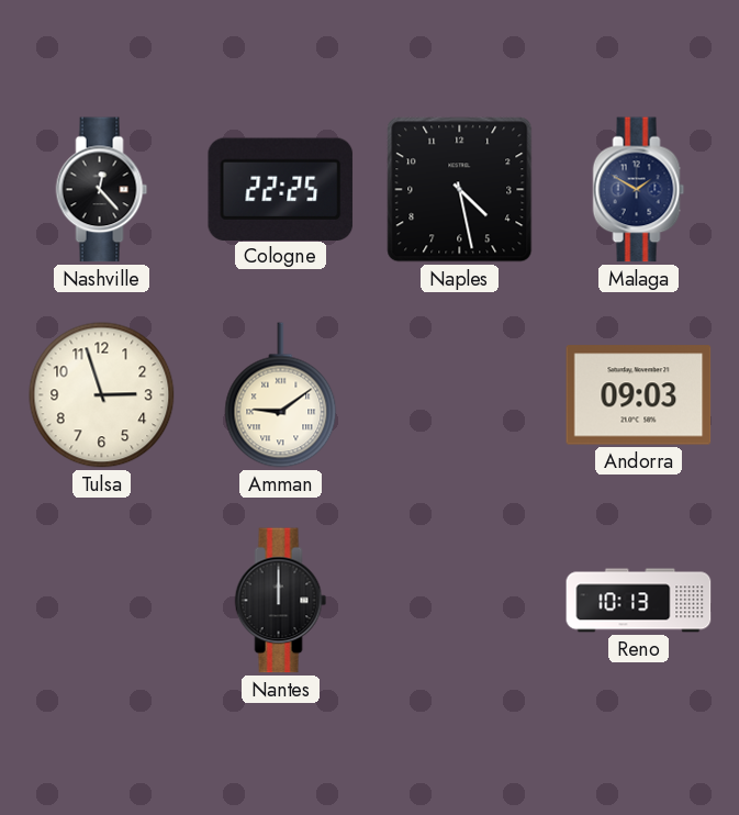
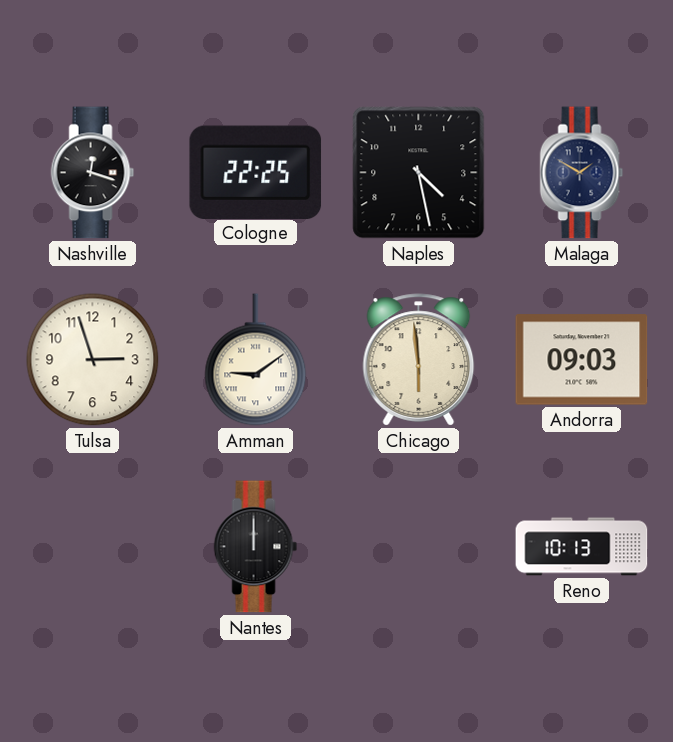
Nashville: 12:23 -> 12:18
Chicago: none -> 5:59
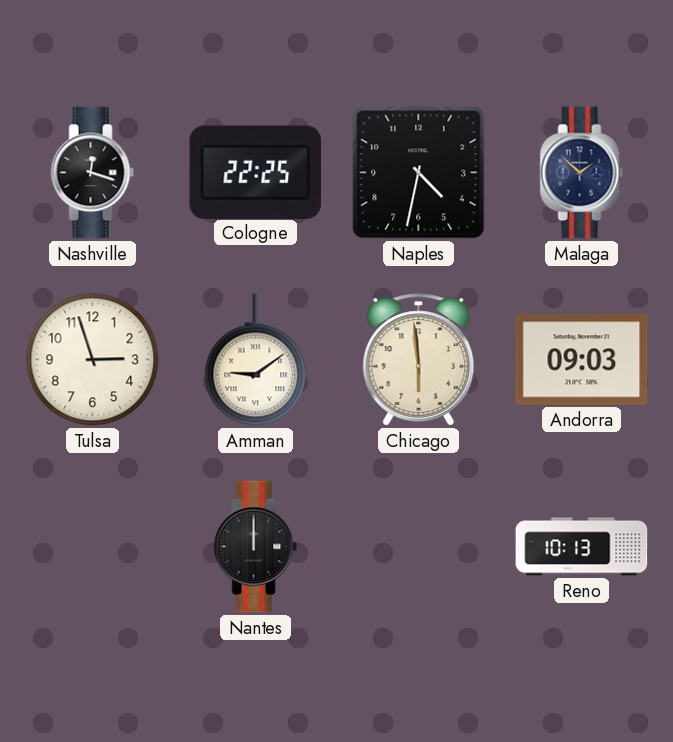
Naples: 4:28 -> 4:32
Malaga: 1:50 -> 1:52
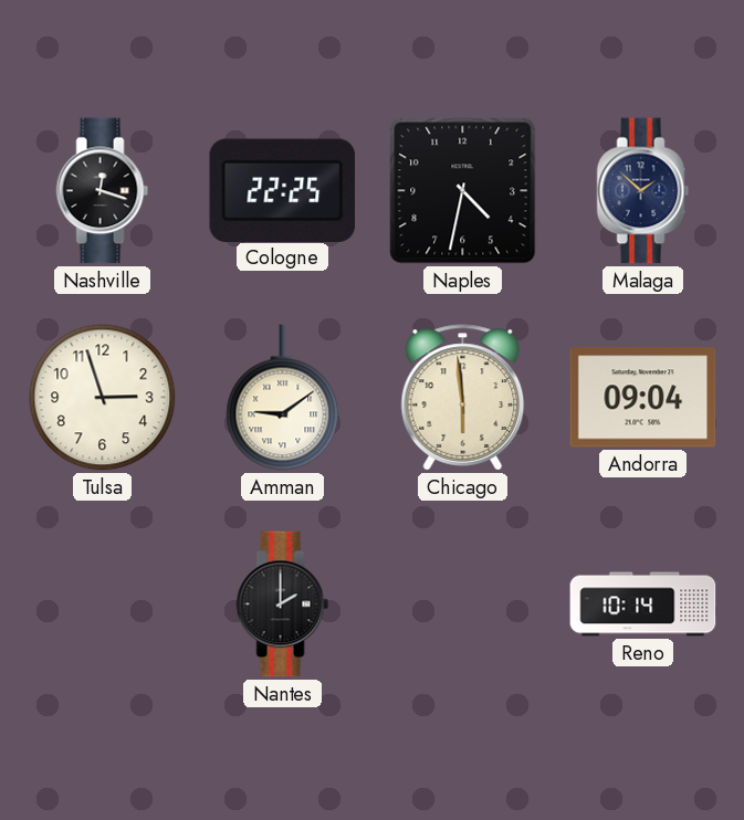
Andorra: 09:03 -> 09:04
Nantes: 12:00 -> 2:00
Reno: 10:13 -> 10:14
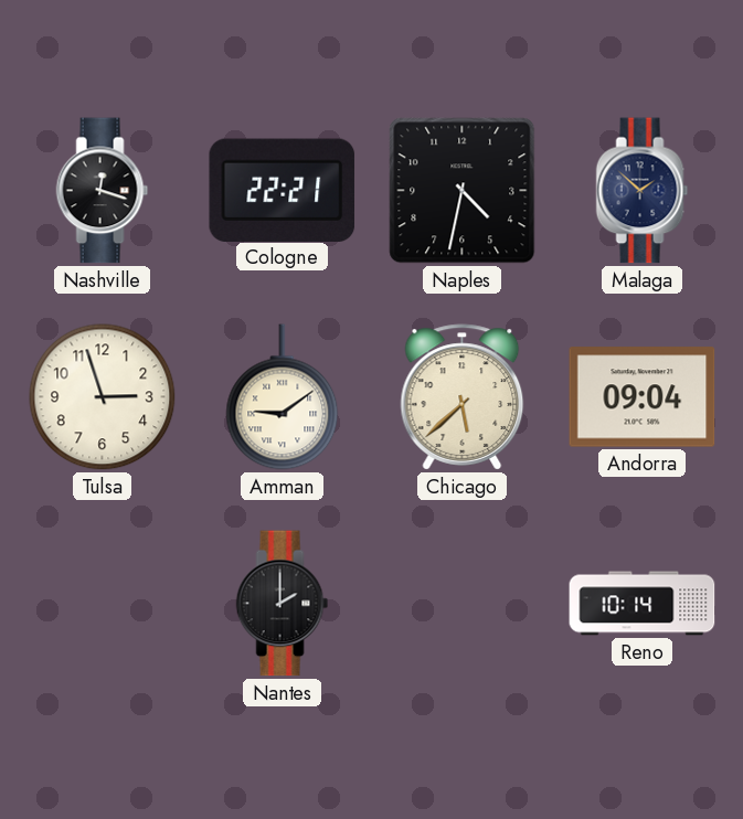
Cologne: 22:25 -> 22:21
Chicago: 5:59 -> 5:38
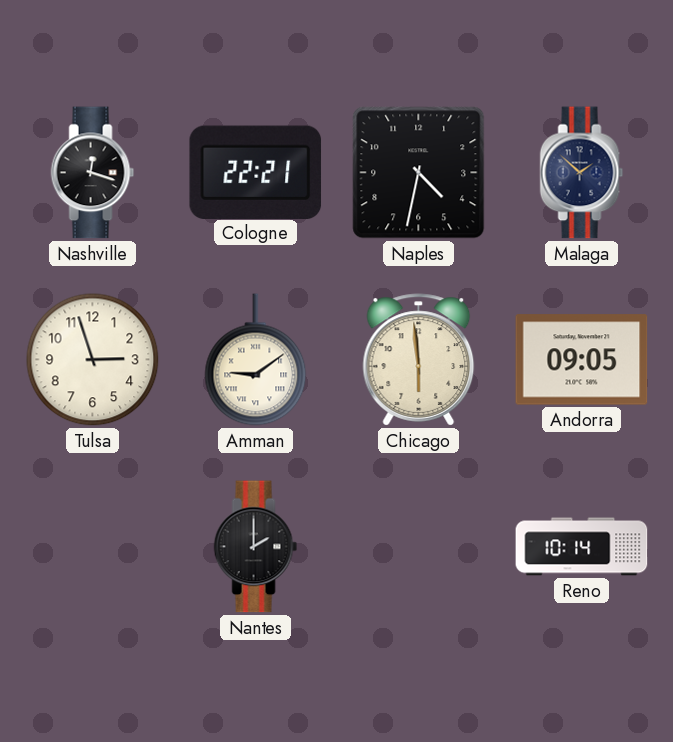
Chicago: 5:38 -> 5:59
Andorra: 09:04 -> 09:05
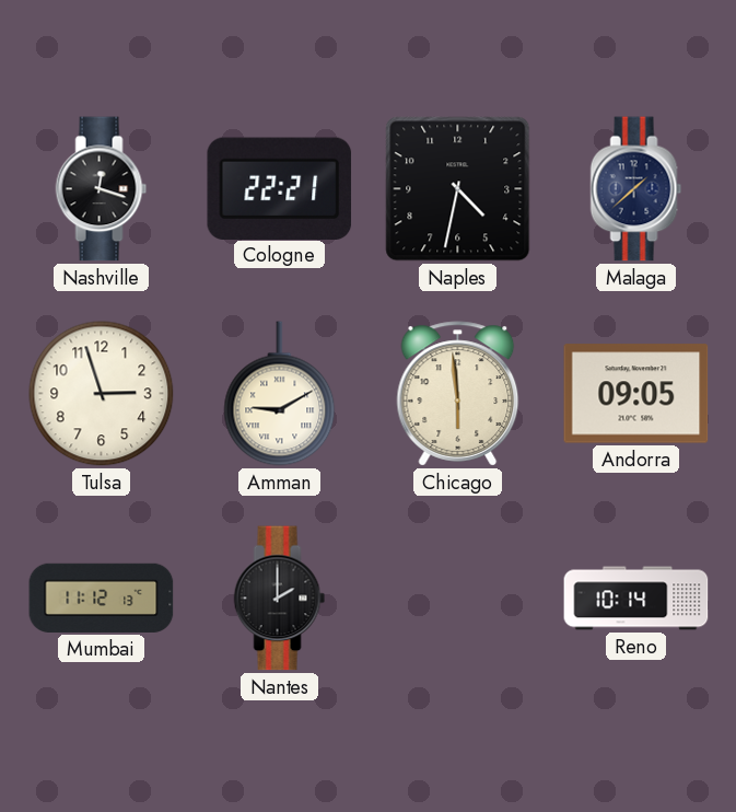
Malaga: 1:52 -> 1:38
Amman: 9:09 -> 9:10
Mumbai: none -> 11:12
